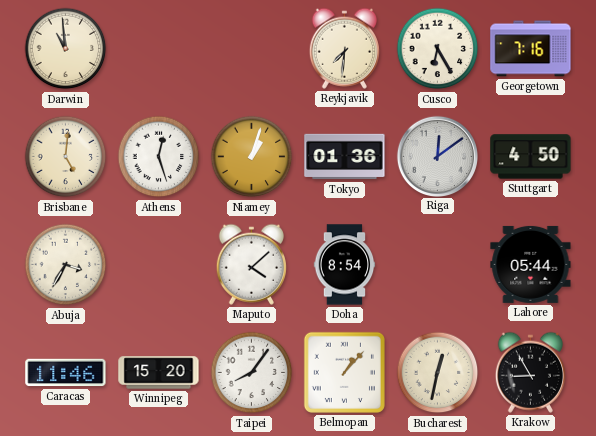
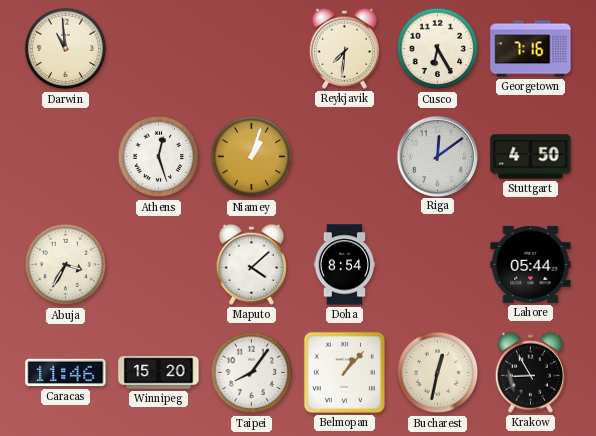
Brisbane: 5:01 -> none
Tokyo: 01:36 -> none
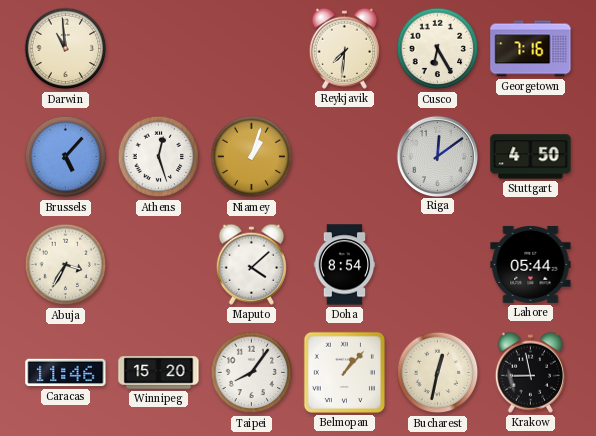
Brussels: none -> 5:07
Krakow: 8:55 -> 8:58
